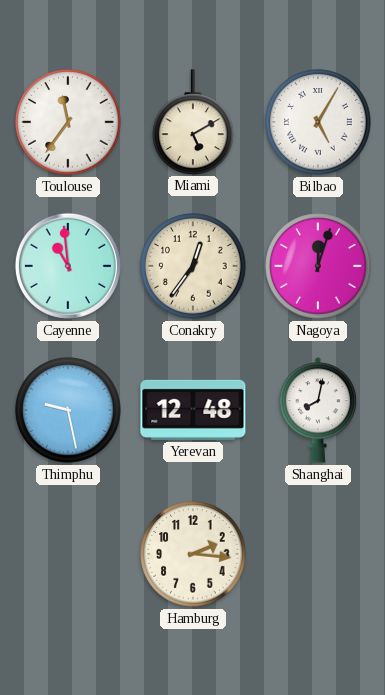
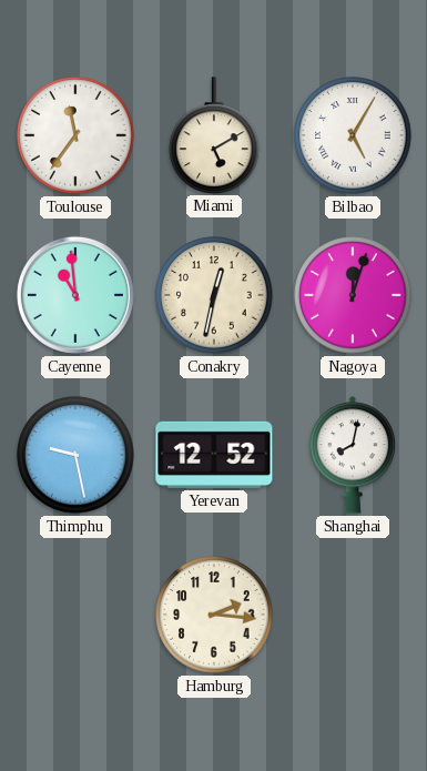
Conakry: 12:36 -> 12:32
Yerevan: 12:48 -> 12:52
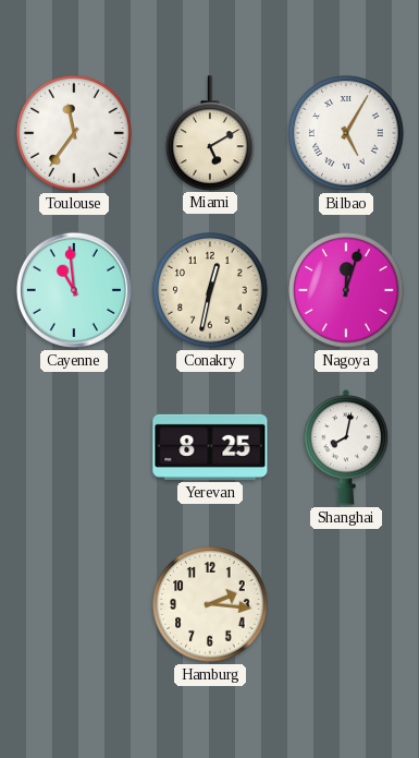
Thimphu: 9:28 -> none
Yerevan: 12:52 -> 8:25
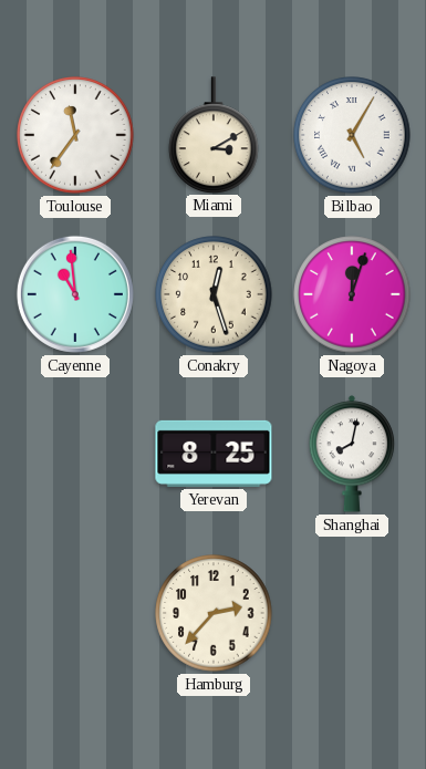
Miami: 5:10 -> 3:10
Conakry: 12:32 -> 12:27
Hamburg: 2:16 -> 2:37
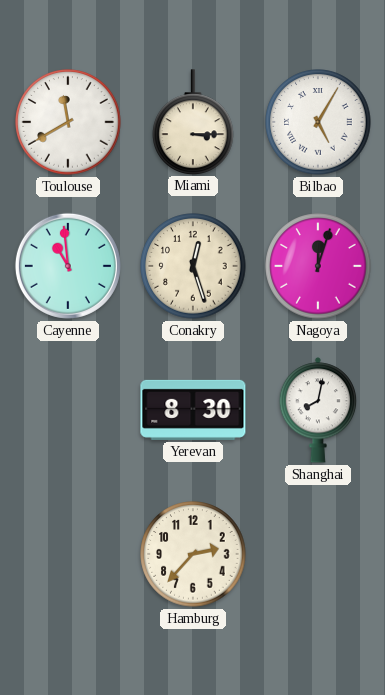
Toulouse: 11:36 -> 11:40
Miami: 3:10 -> 3:15
Yerevan: 8:25 -> 8:30
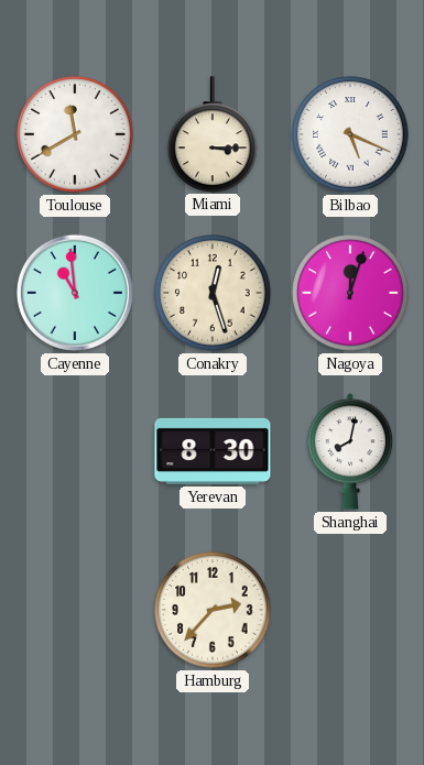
Bilbao: 5:05 -> 5:19
